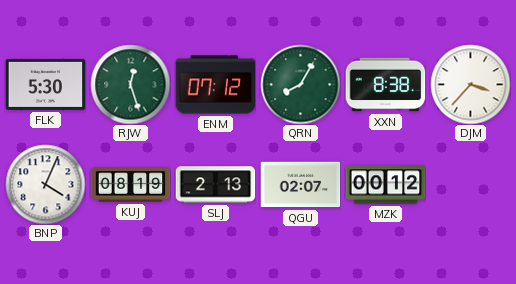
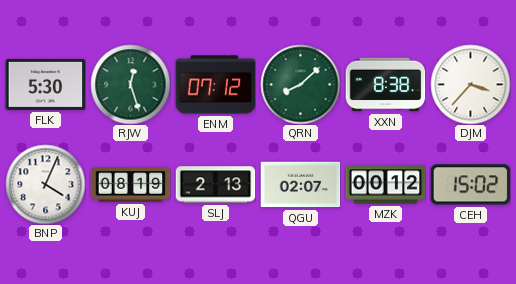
QRN: 8:05 -> 8:08
CEH: none -> 15:02
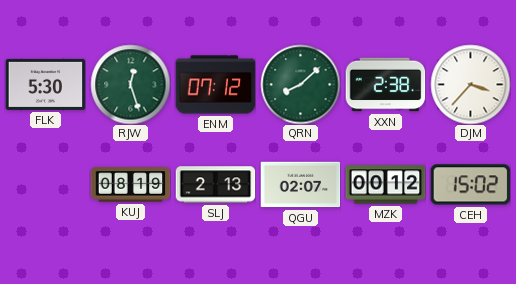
XXN: 8:38 -> 2:38
BNP: 4:04 -> none
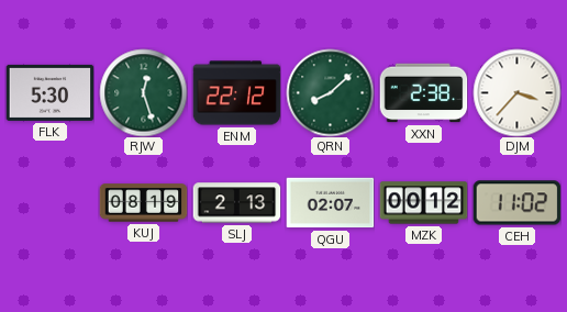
ENM: 07:12 -> 22:12
CEH: 15:02 -> 11:02
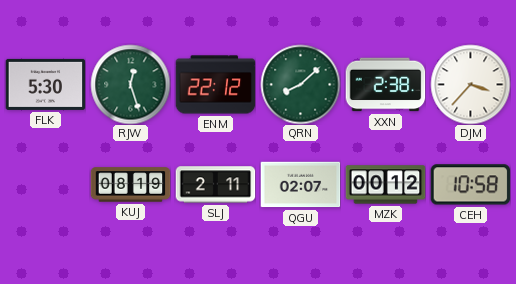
SLJ: 2:13 -> 2:11
CEH: 11:02 -> 10:58
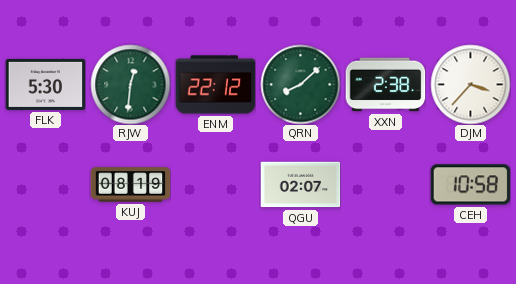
RJW: 12:27 -> 12:31
SLJ: 2:11 -> none
MZK: 00:12 -> none
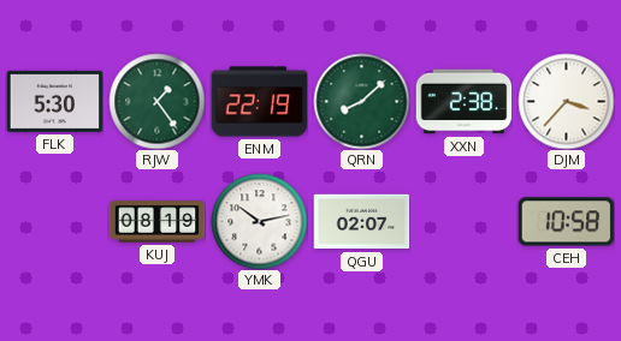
RJW: 12:31 -> 1:24
ENM: 22:12 -> 22:19
YMK: none -> 10:13
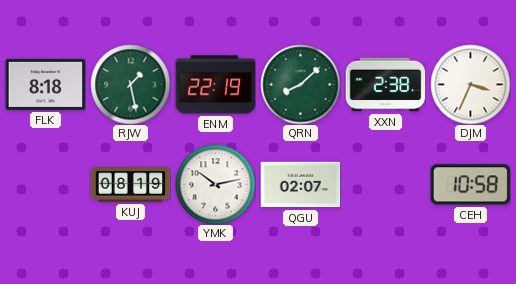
FLK: 5:30 -> 8:18
RJW: 1:24 -> 1:28
DJM: 3:37 -> 3:34
